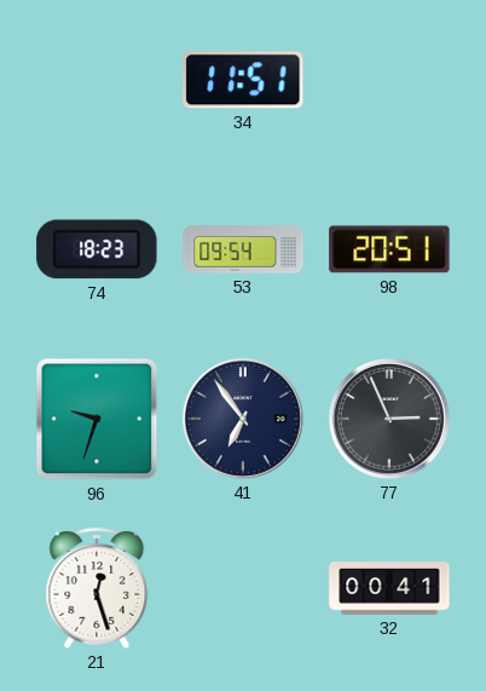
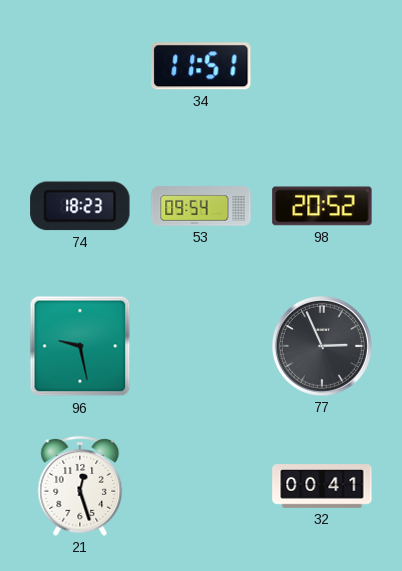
98: 20:51 -> 20:52
96: 9:33 -> 9:28
41: 6:54 -> none
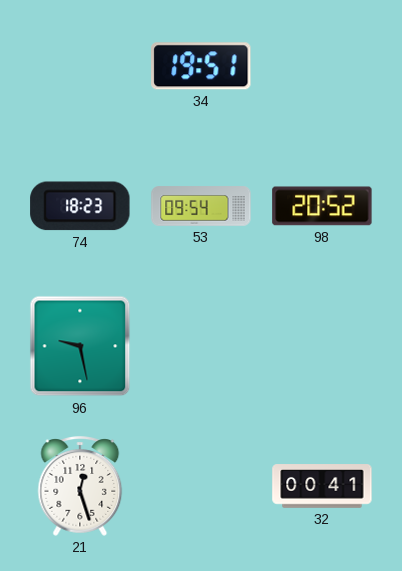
34: 11:51 -> 19:51
77: 2:56 -> none
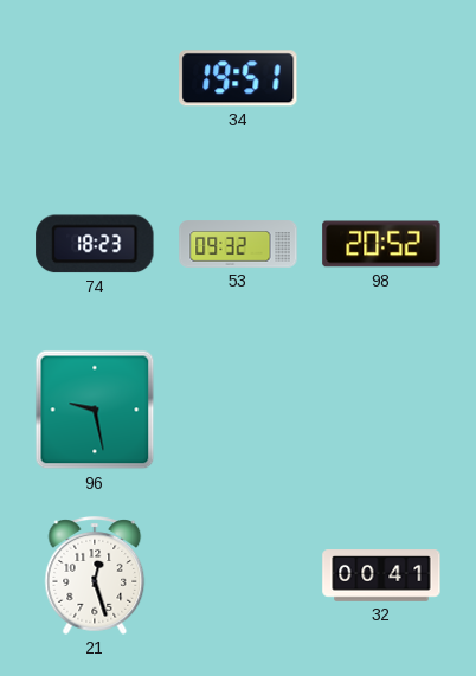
53: 09:54 -> 09:32
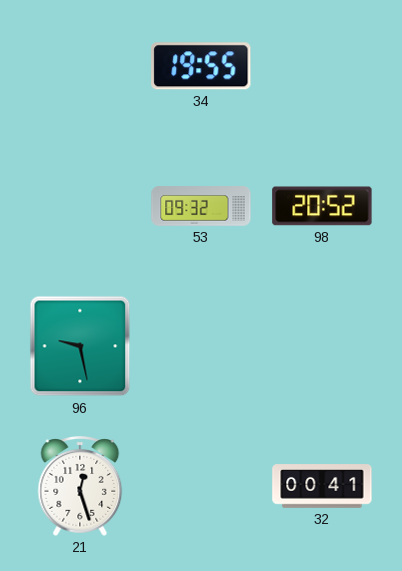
34: 19:51 -> 19:55
74: 18:23 -> none
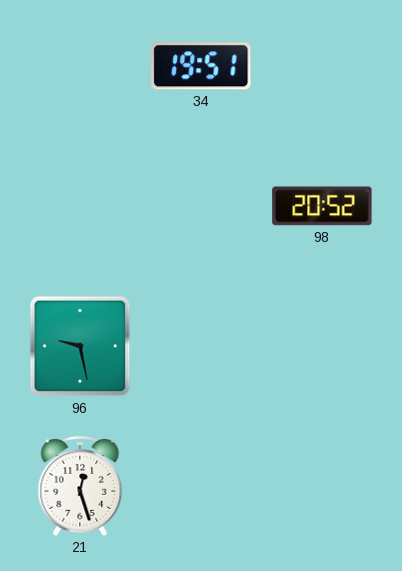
34: 19:55 -> 19:51
53: 09:32 -> none
32: 00:41 -> none
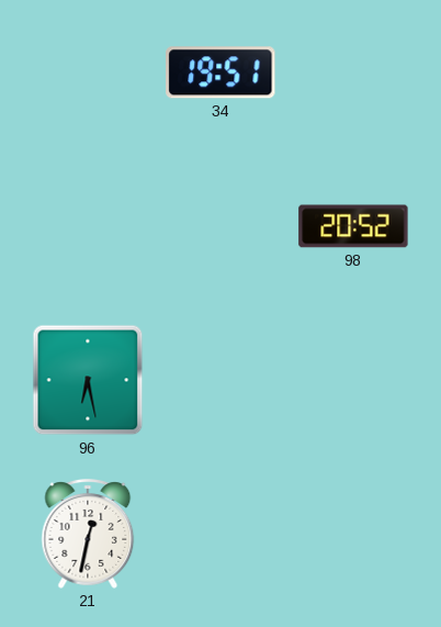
96: 9:28 -> 6:28
21: 12:27 -> 12:32
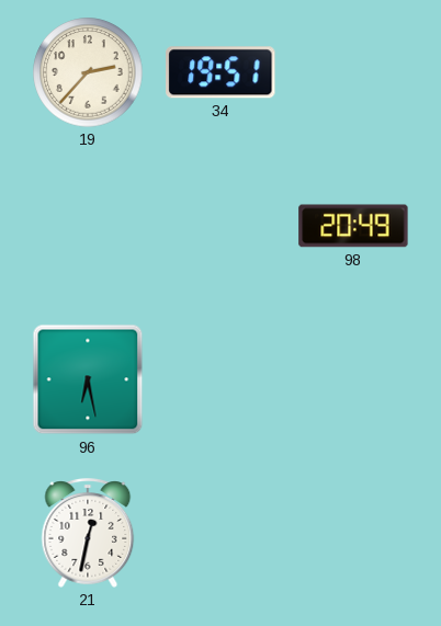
19: none -> 2:37
98: 20:52 -> 20:49
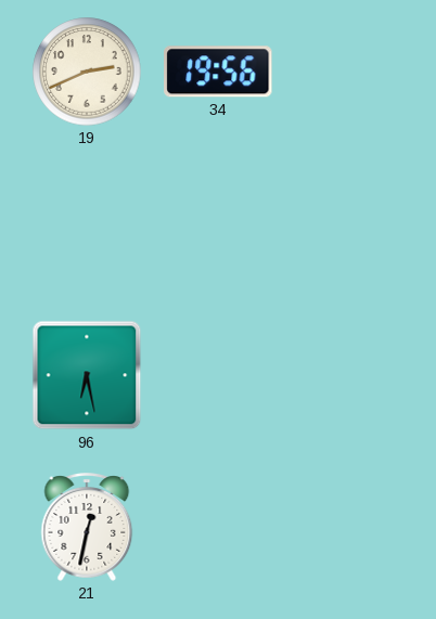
19: 2:37 -> 2:41
34: 19:51 -> 19:56
98: 20:49 -> none
